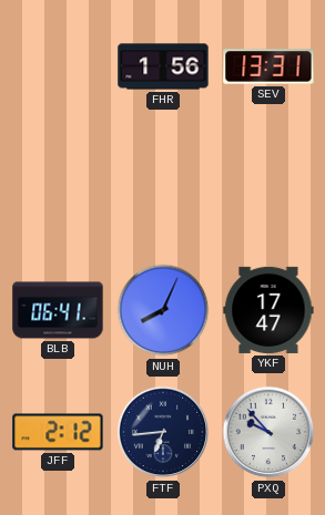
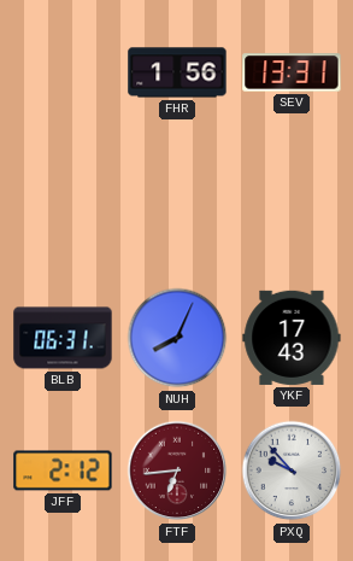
BLB: 06:41 -> 06:31
YKF: 17:47 -> 17:43
FTF dial: navy -> burgundy
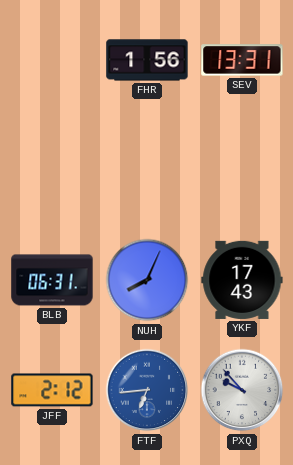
FTF dial: burgundy -> blue
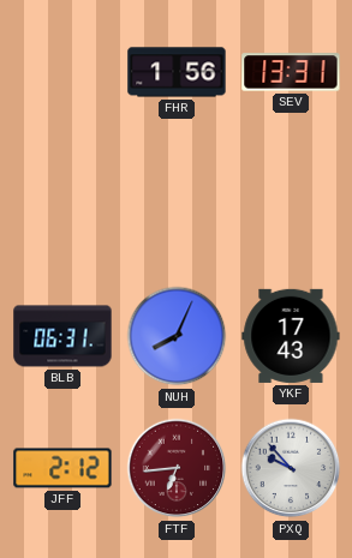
FTF dial: blue -> burgundy
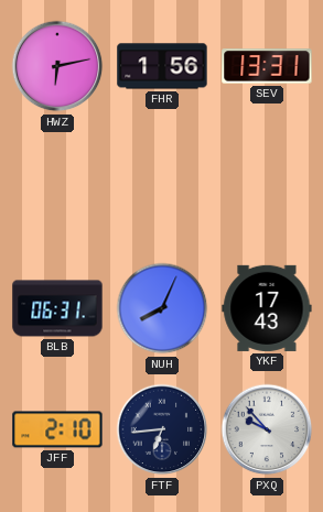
HWZ: none -> 6:13
JFF: 2:12 -> 2:10
FTF dial: burgundy -> navy
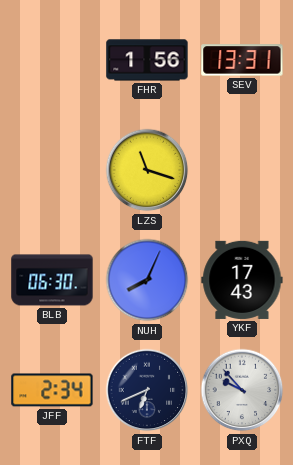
HWZ: 6:13 -> none
LZS: none -> 11:18
BLB: 06:31 -> 06:30
JFF: 2:10 -> 2:34
FTF: 6:44 -> 6:41
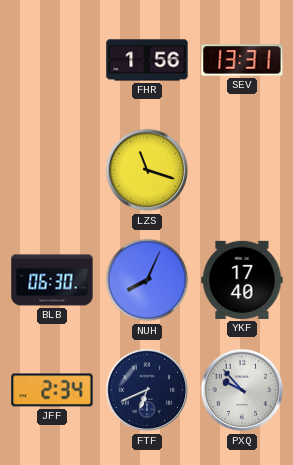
YKF: 17:43 -> 17:40
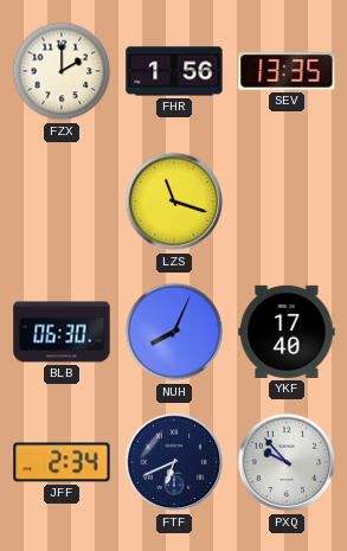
FZX: none -> 2:00
SEV: 13:31 -> 13:35
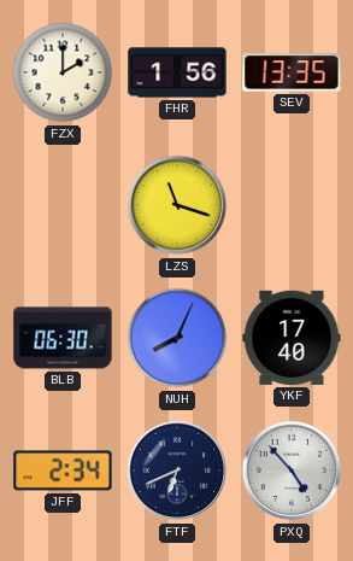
PXQ: 9:53 -> 4:53
